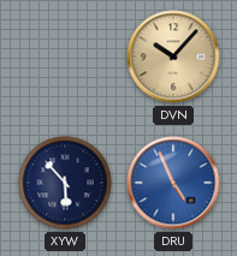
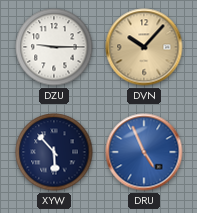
DZU: none -> 9:15
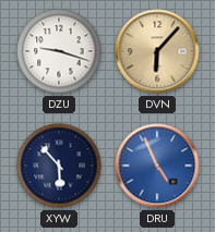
DZU: 9:15 -> 9:18
DVN: 10:07 -> 6:07
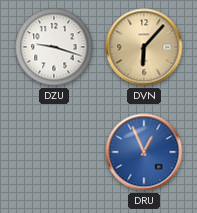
XYW: 5:53 -> none
DRU: 4:56 -> 12:56
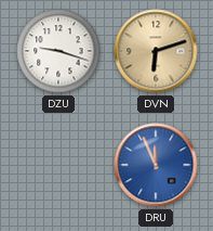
DVN: 6:07 -> 6:12
DRU: 12:56 -> 11:56
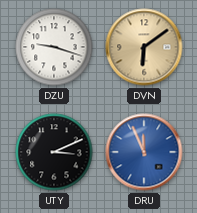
DVN: 6:12 -> 6:09
UTY: none -> 3:11
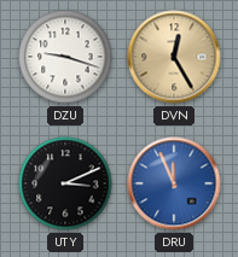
DVN: 6:09 -> 12:25
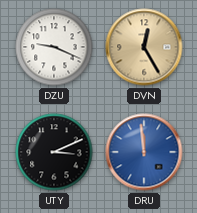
DZU: 9:18 -> 9:19
DRU: 11:56 -> 11:59
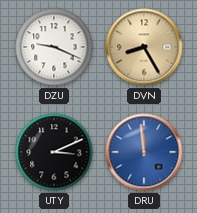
DVN: 12:25 -> 8:25
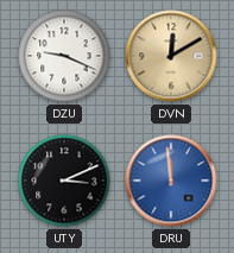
DVN: 8:25 -> 12:10
